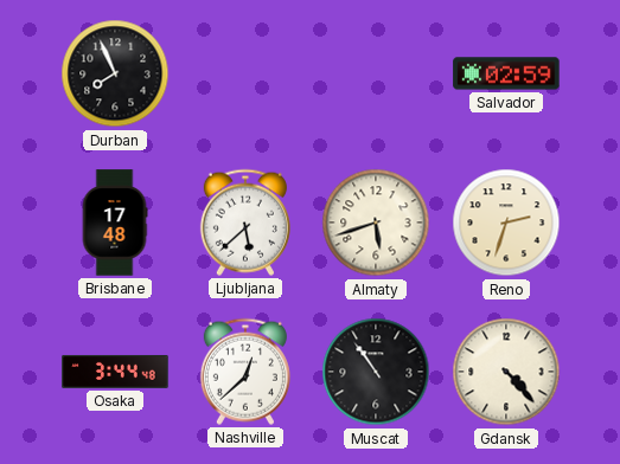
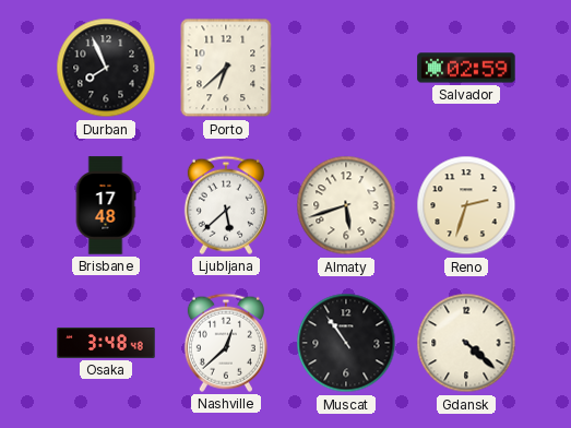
Porto: none -> 6:38
Osaka: 3:44 -> 3:48
Gdansk: 4:23 -> 4:22
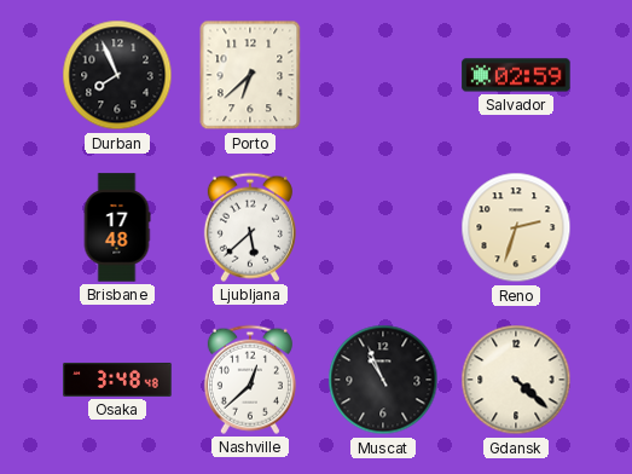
Almaty: 5:42 -> none
Muscat: 10:54 -> 10:56
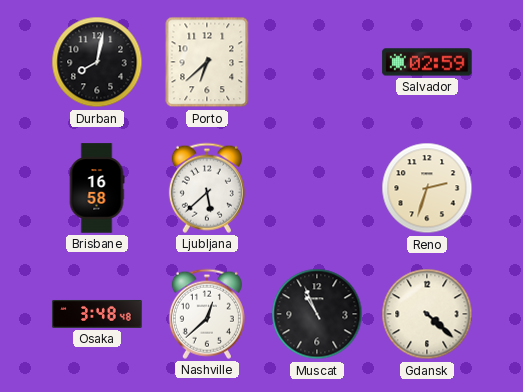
Durban: 7:56 -> 8:02
Brisbane: 17:48 -> 16:58
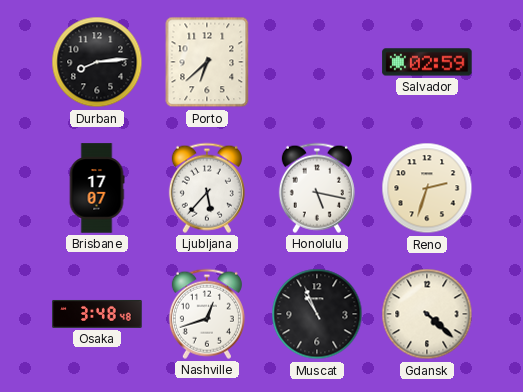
Durban: 8:02 -> 8:14
Brisbane: 16:58 -> 17:07
Ljubljana: 5:38 -> 5:37
Honolulu: none -> 5:17
Nashville: 12:38 -> 12:42
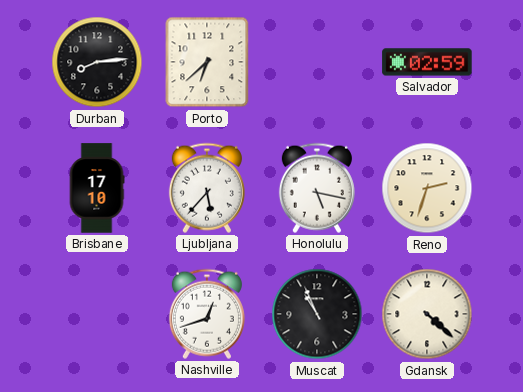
Brisbane: 17:07 -> 17:10
Osaka: 3:48 -> none
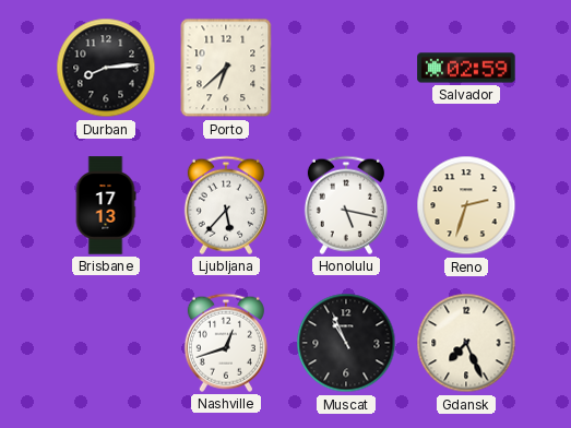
Brisbane: 17:10 -> 17:13
Gdansk: 4:22 -> 7:26
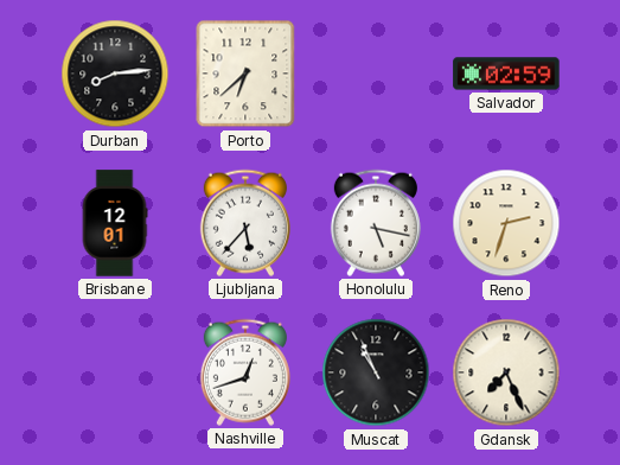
Brisbane: 17:13 -> 12:01
